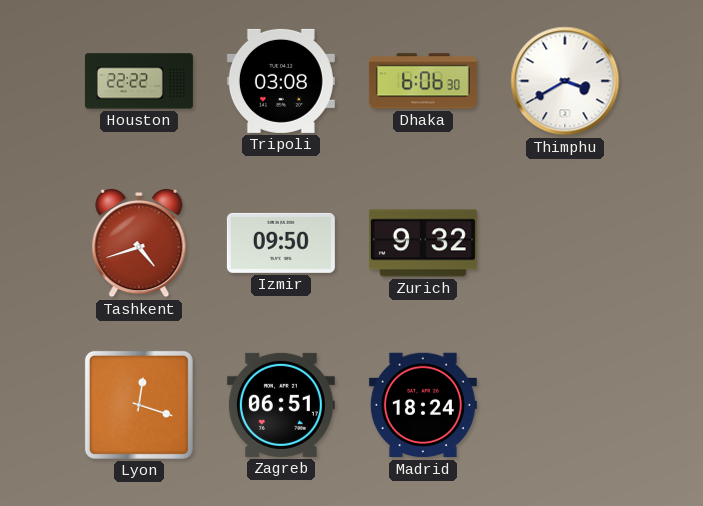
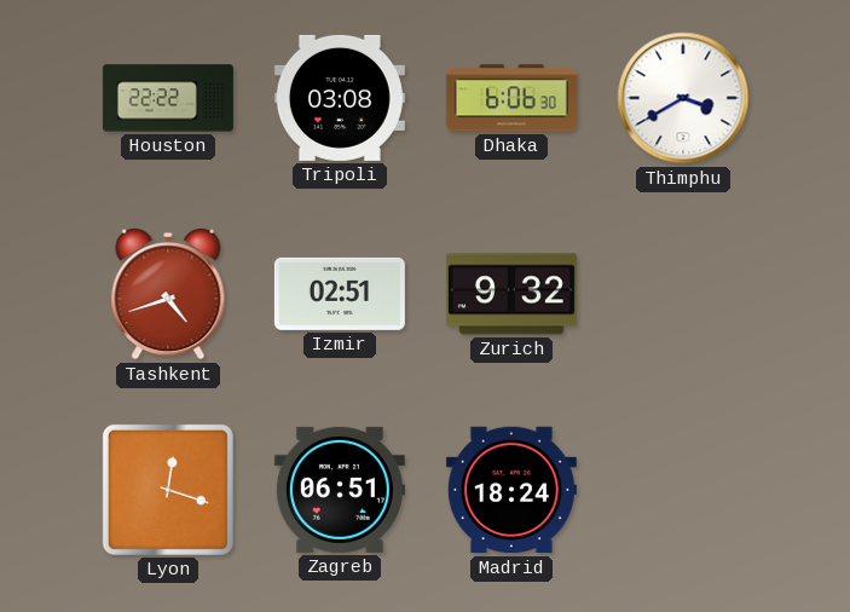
Izmir: 09:50 -> 02:51
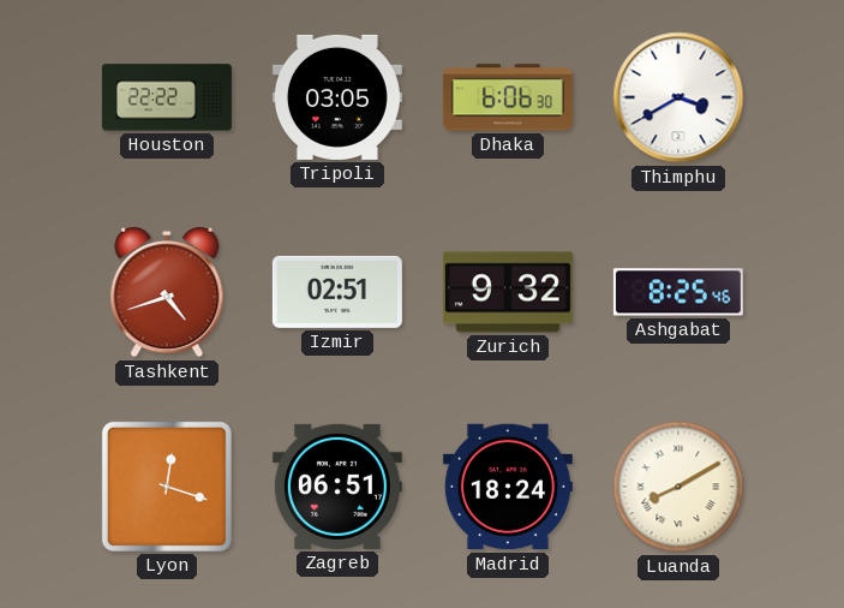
Tripoli: 03:08 -> 03:05
Ashgabat: none -> 8:25
Luanda: none -> 8:10
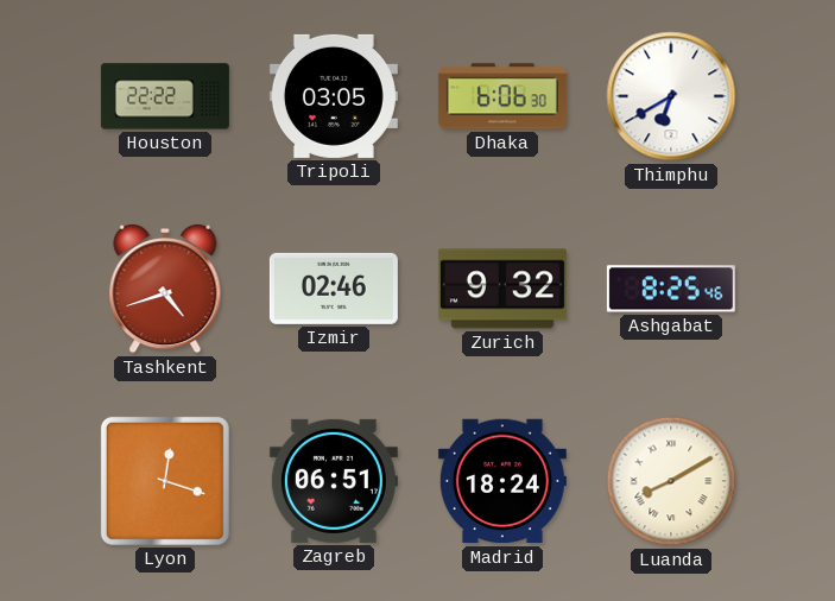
Thimphu: 3:40 -> 6:40
Izmir: 02:51 -> 02:46
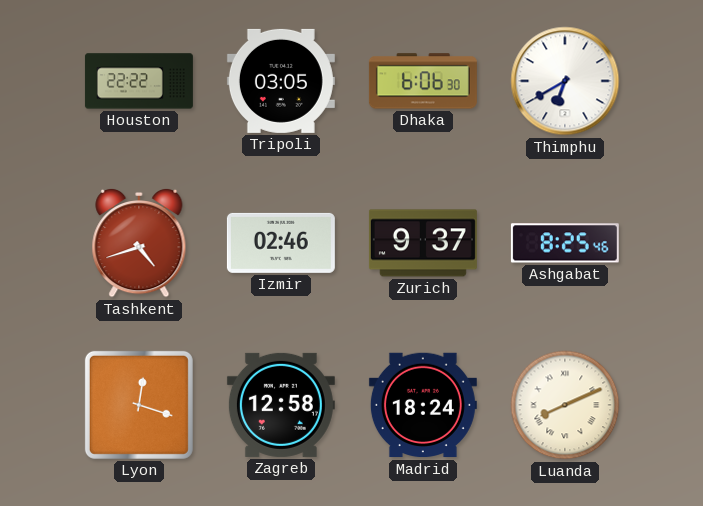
Zurich: 9:32 -> 9:37
Zagreb: 06:51 -> 12:58
Luanda: 8:10 -> 8:11
